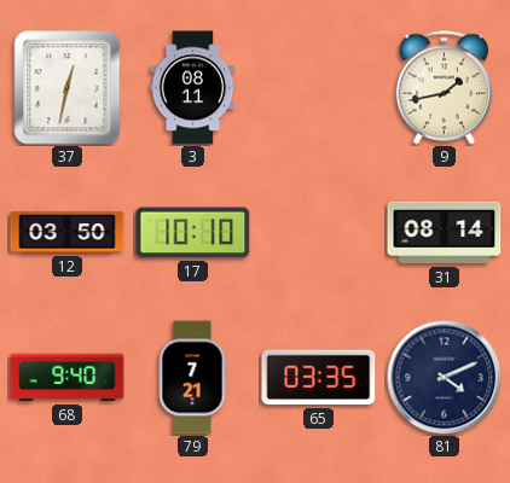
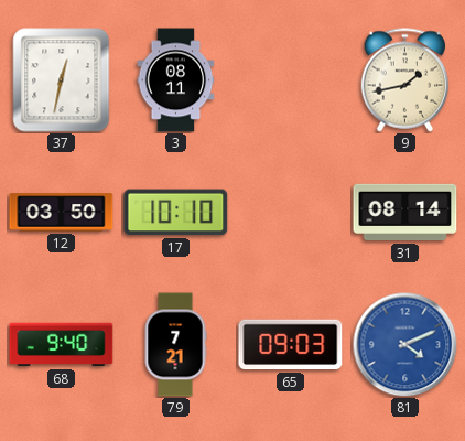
65: 03:35 -> 09:03
81 dial: navy -> blue
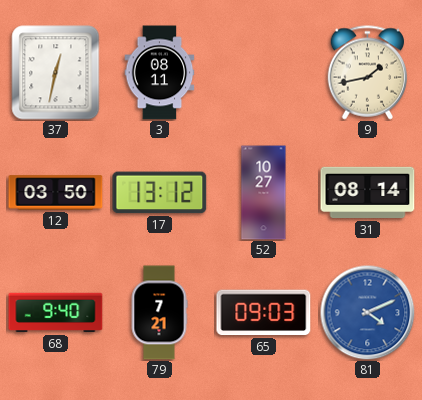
17: 10:10 -> 13:12
52: none -> 10:27
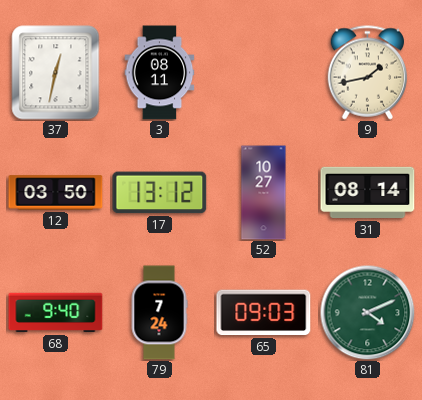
79: 7:21 -> 7:24
81 dial: blue -> green
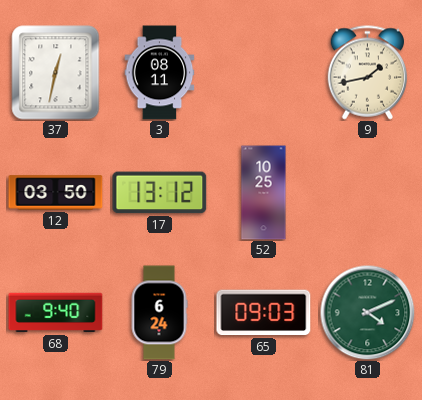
52: 10:27 -> 10:25
31: 08:14 -> none
79: 7:24 -> 6:24
